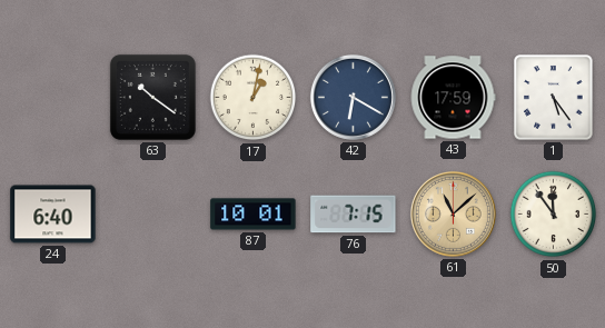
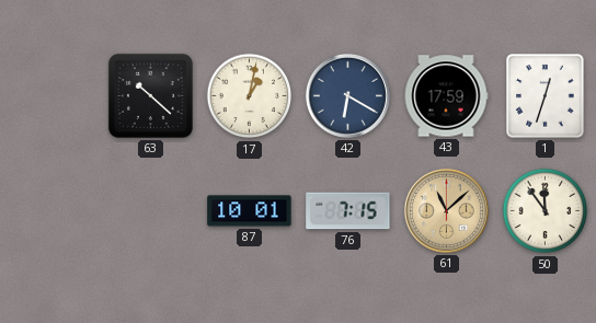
63: 10:21 -> 10:22
1: 5:24 -> 12:33
24: 6:40 -> none
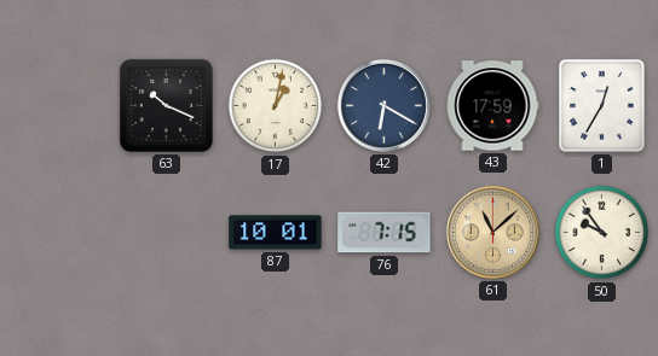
63: 10:22 -> 10:19
1: 12:33 -> 12:35
50: 11:54 -> 9:54
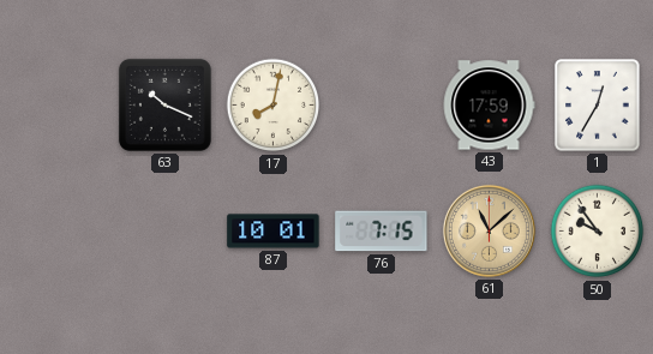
17: 1:02 -> 8:02
42: 6:20 -> none
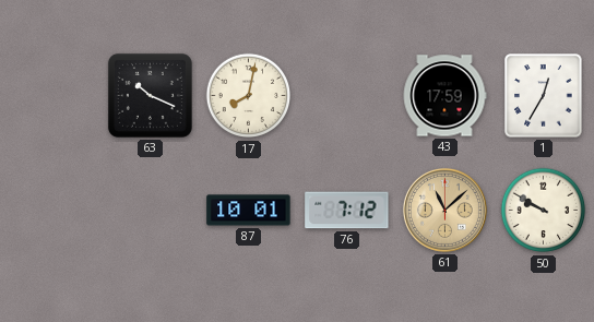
76: 7:15 -> 7:12
50: 9:54 -> 9:50
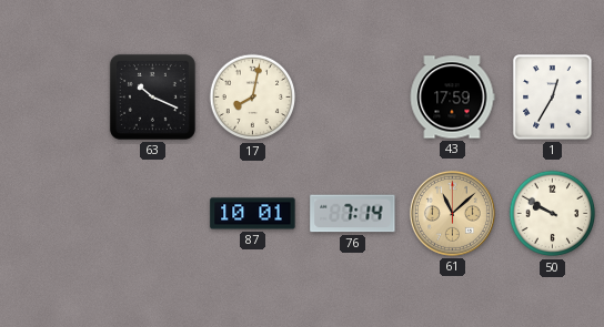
76: 7:12 -> 7:14
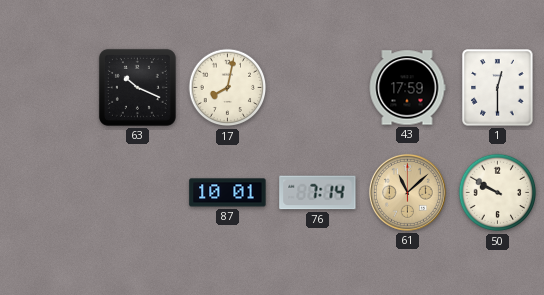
1: 12:35 -> 12:30
